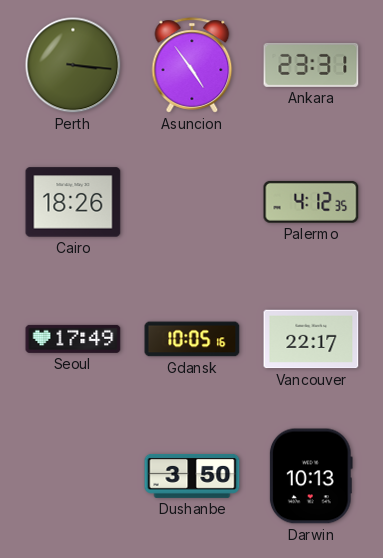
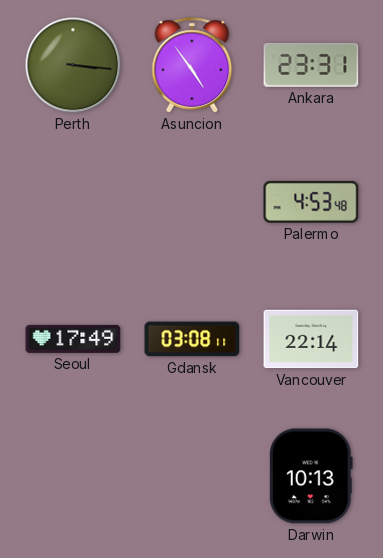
Cairo: 18:26 -> none
Palermo: 4:12 -> 4:53
Gdansk: 10:05 -> 03:08
Vancouver: 22:17 -> 22:14
Dushanbe: 3:50 -> none
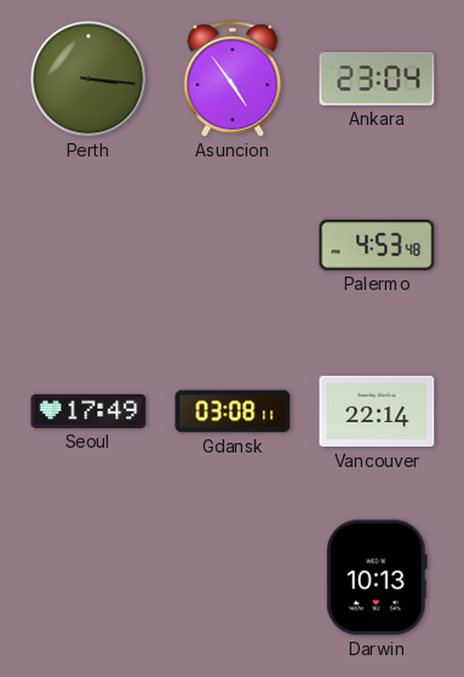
Ankara: 23:31 -> 23:04
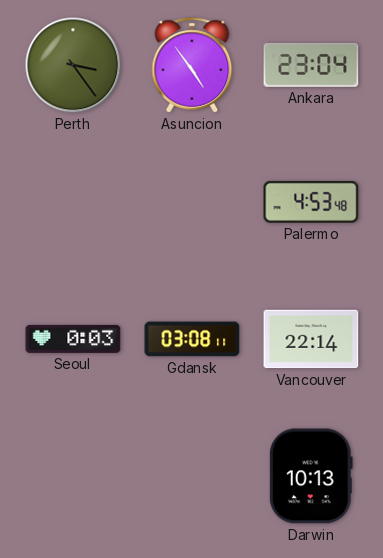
Perth: 3:16 -> 3:24
Seoul: 17:49 -> 0:03
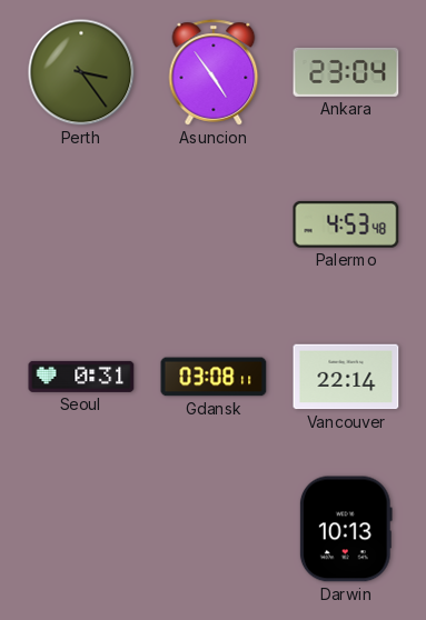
Seoul: 0:03 -> 0:31
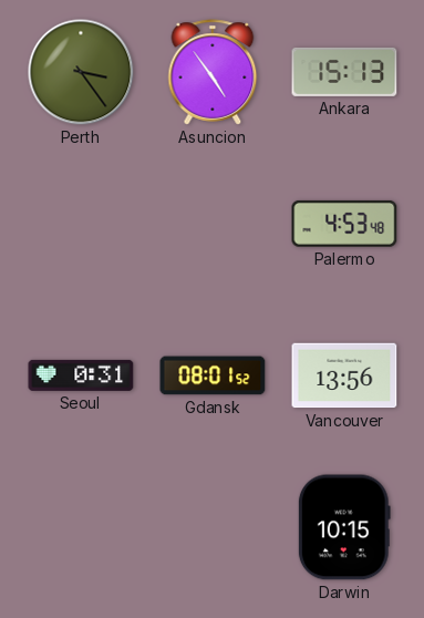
Ankara: 23:04 -> 15:13
Gdansk: 03:08 -> 08:01
Vancouver: 22:14 -> 13:56
Darwin: 10:13 -> 10:15
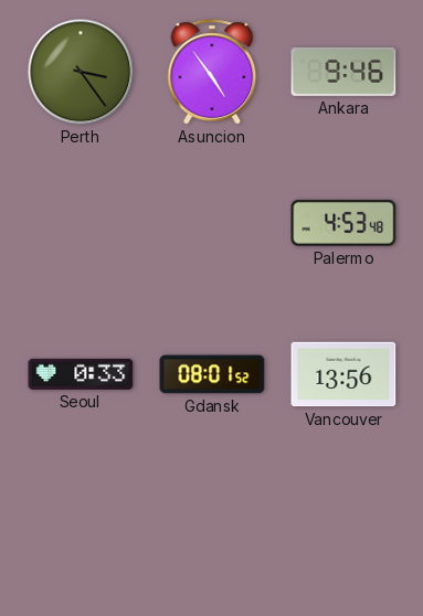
Ankara: 15:13 -> 9:46
Seoul: 0:31 -> 0:33
Darwin: 10:15 -> none
